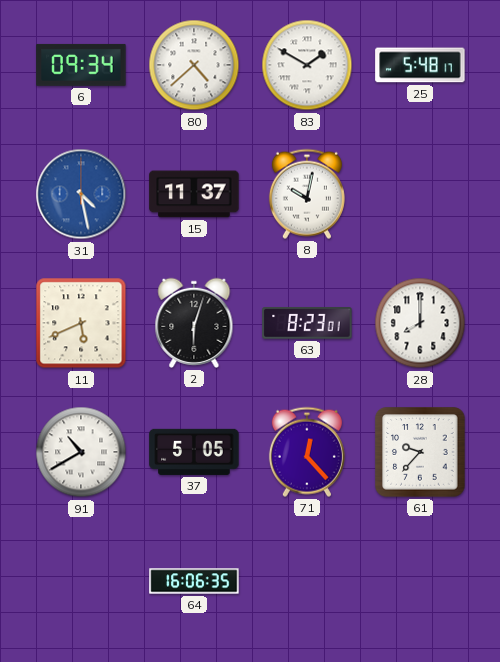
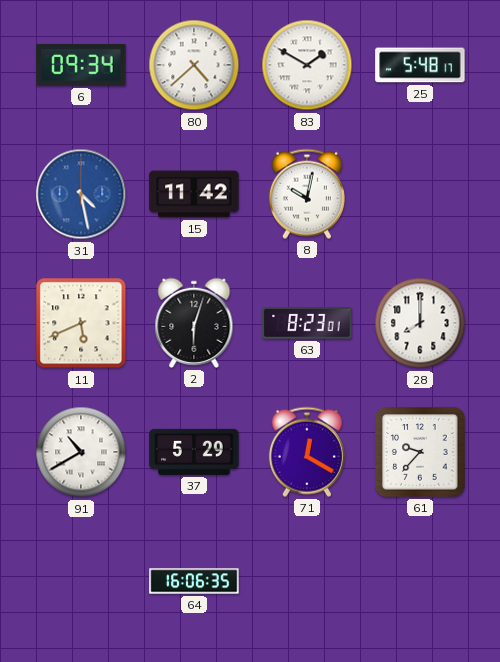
15: 11:37 -> 11:42
37: 5:05 -> 5:29
71: 12:23 -> 12:20
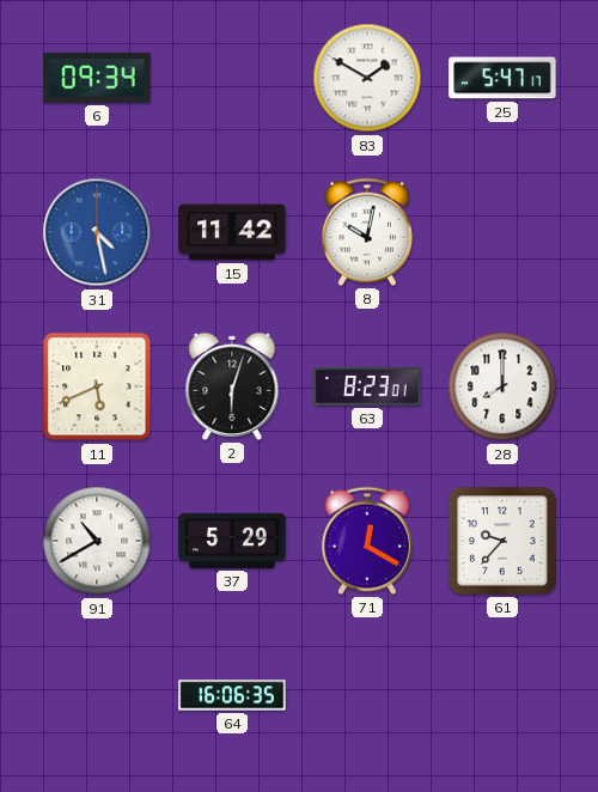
80: 4:38 -> none
25: 5:48 -> 5:47
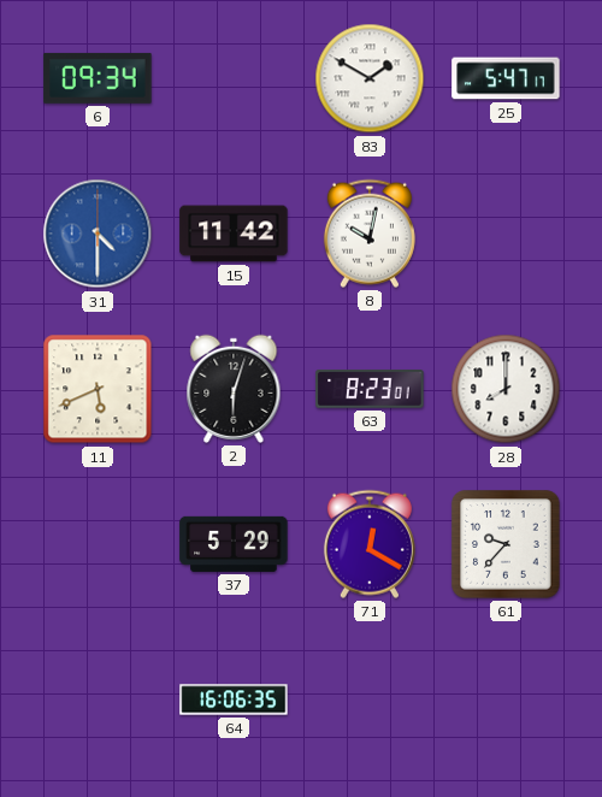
31: 4:28 -> 4:30
91: 10:40 -> none
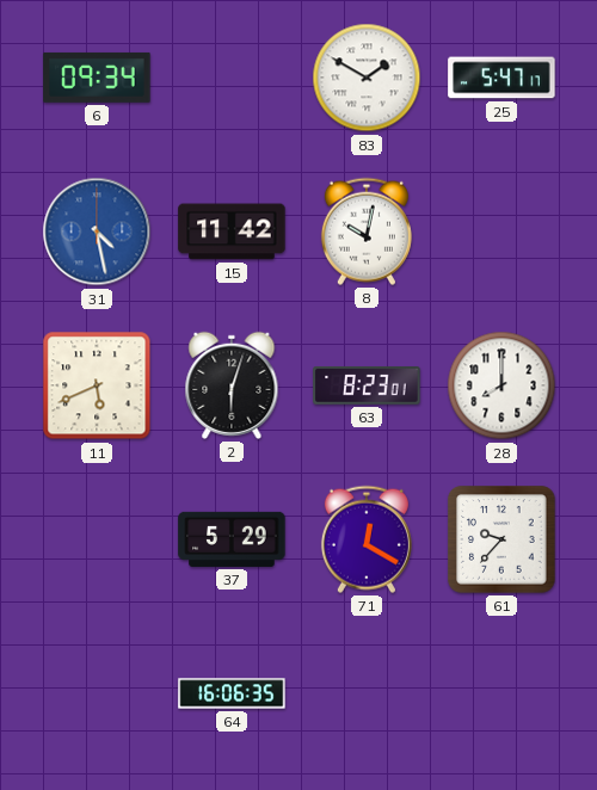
31: 4:30 -> 4:28
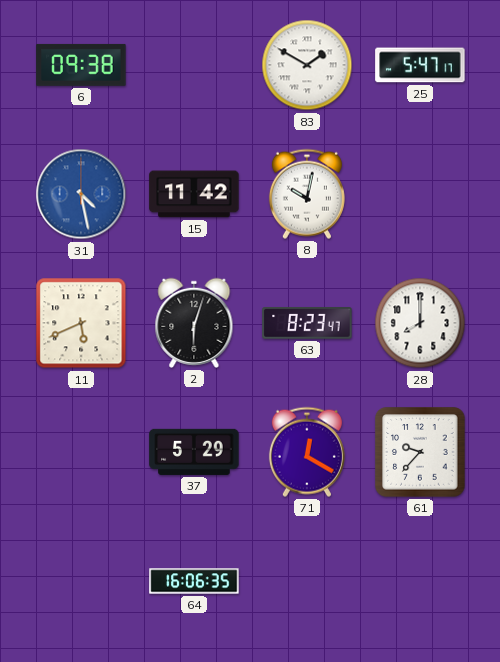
6: 09:34 -> 09:38
63: 8:23:01 -> 8:23:47
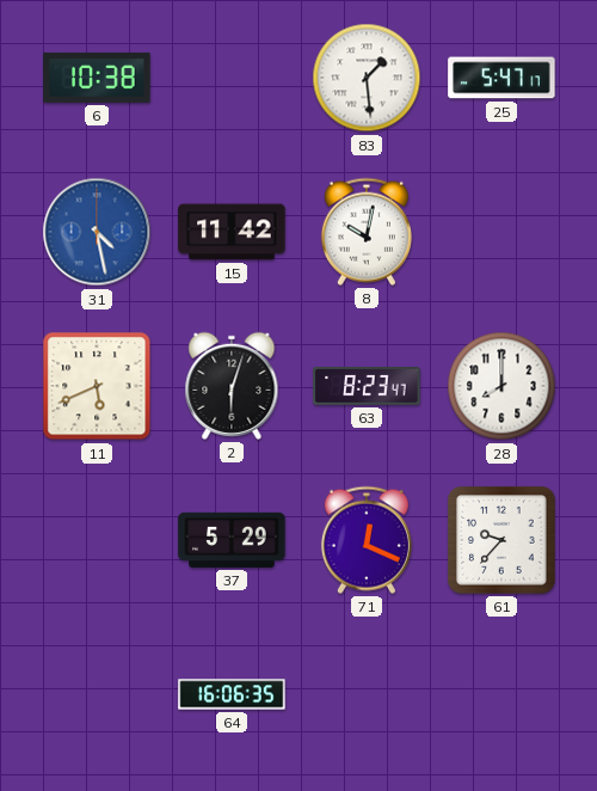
6: 09:38 -> 10:38
83: 1:50 -> 1:29
71: 12:20 -> 12:19
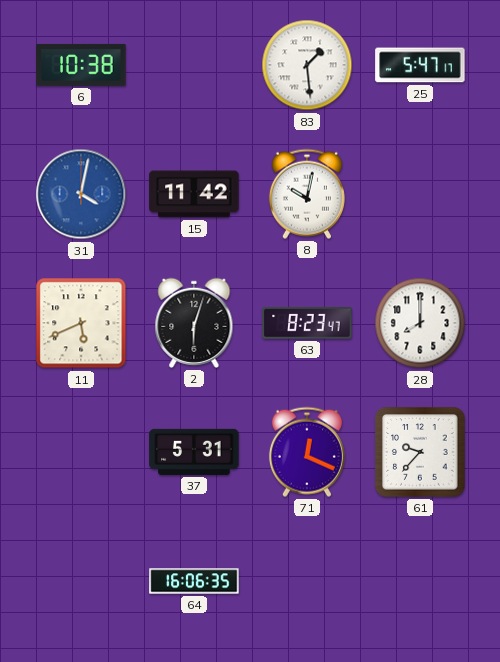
31: 4:28 -> 4:02
37: 5:29 -> 5:31
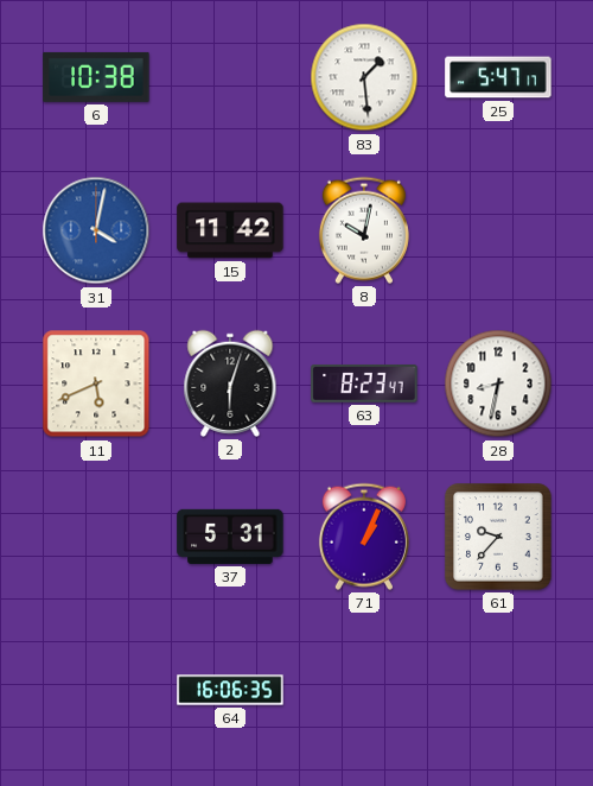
28: 8:00 -> 8:32
71: 12:19 -> 1:04
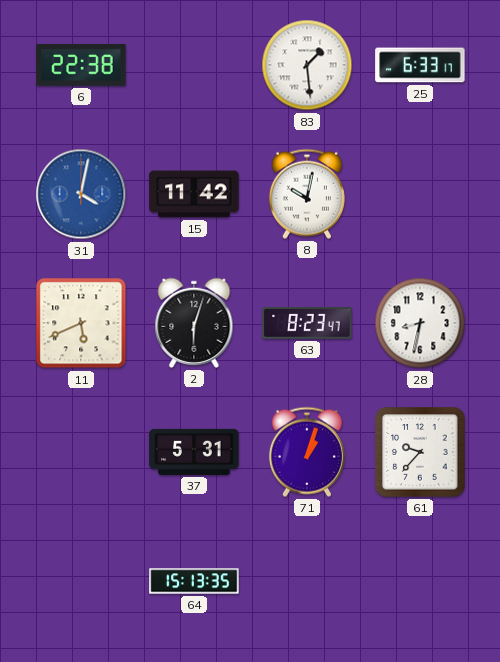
6: 10:38 -> 22:38
25: 5:47 -> 6:33
71: 1:04 -> 1:03
64: 16:06 -> 15:13
